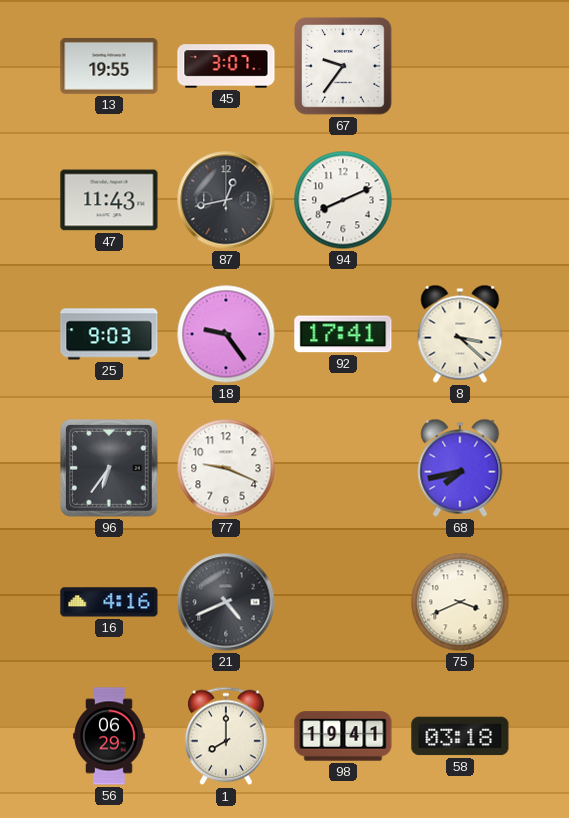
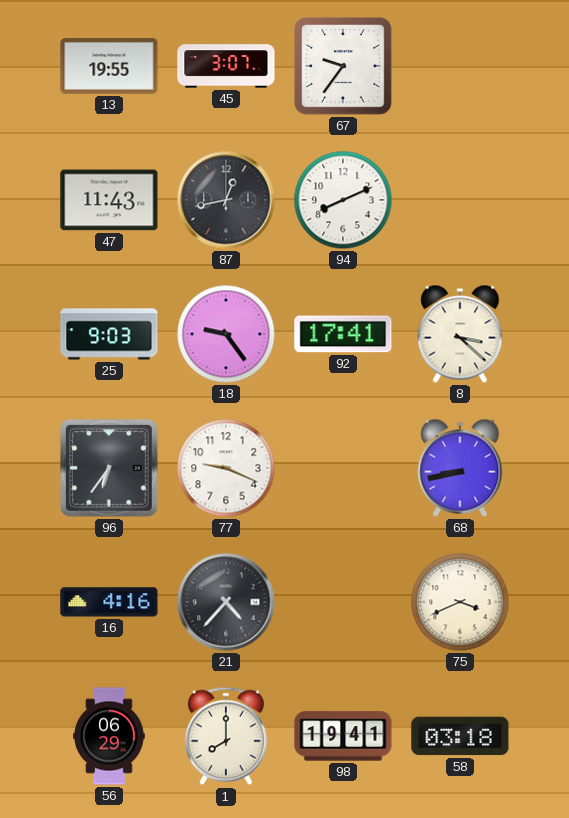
68: 7:43 -> 8:43
21: 4:41 -> 4:37
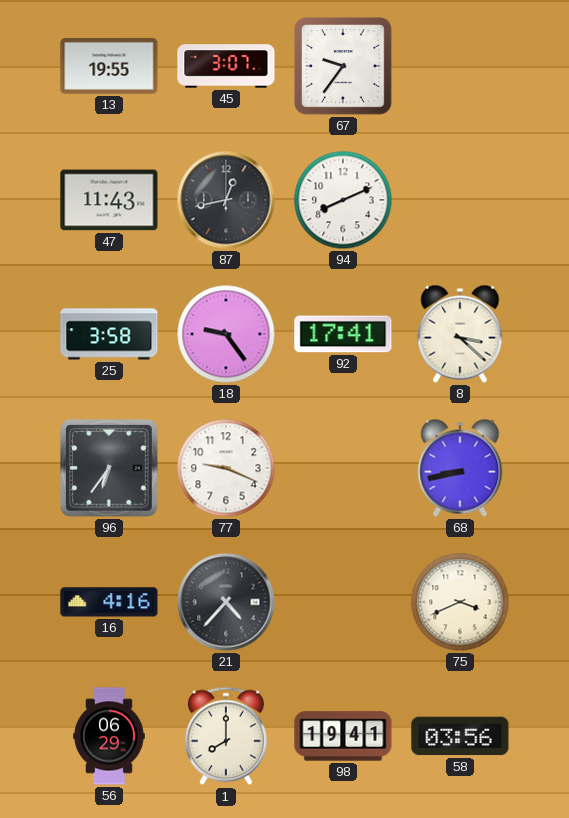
25: 9:03 -> 3:58
58: 03:18 -> 03:56
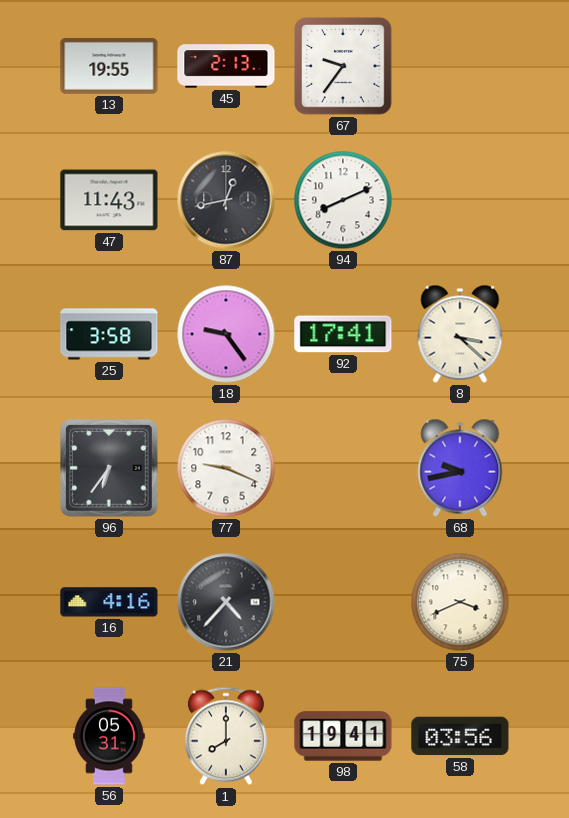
45: 3:07 -> 2:13
68: 8:43 -> 9:43
56: 06:29 -> 05:31
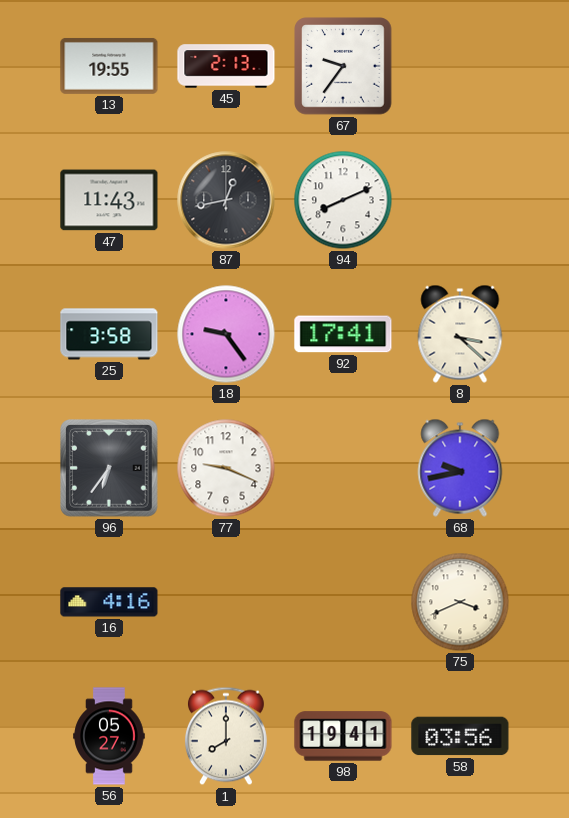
21: 4:37 -> none
56: 05:31 -> 05:27
